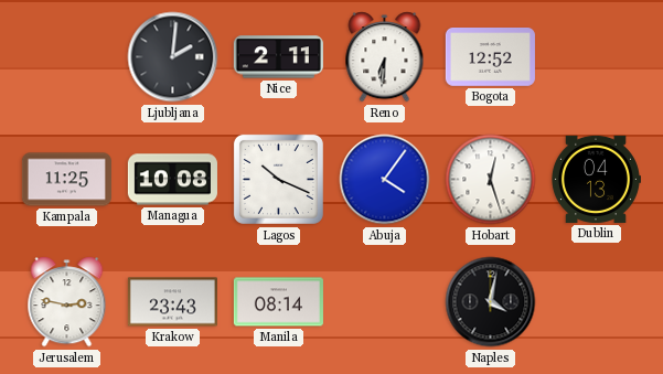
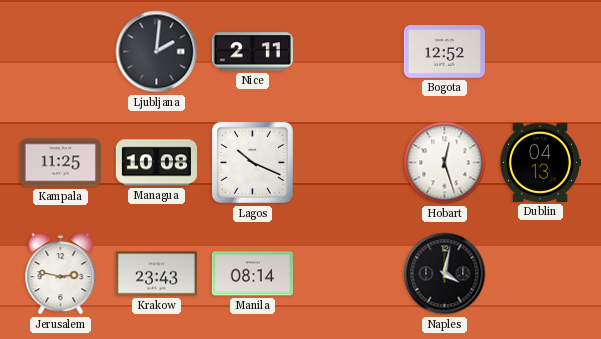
Reno: 6:31 -> none
Abuja: 4:06 -> none
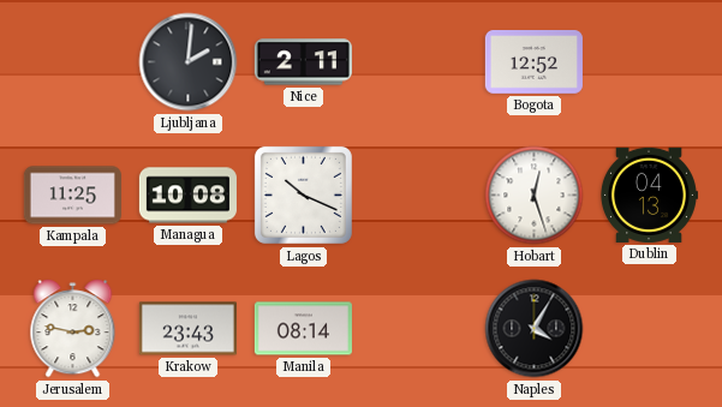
Naples: 4:02 -> 4:05
